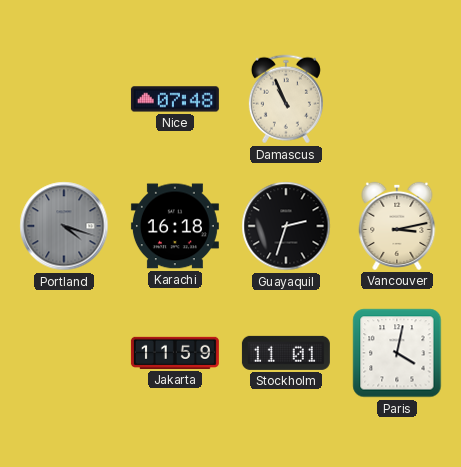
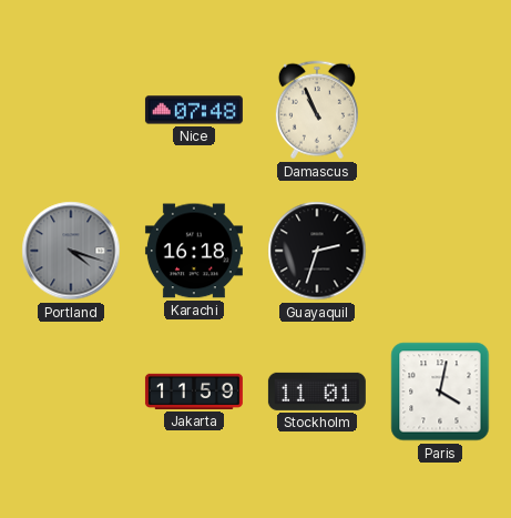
Vancouver: 3:13 -> none
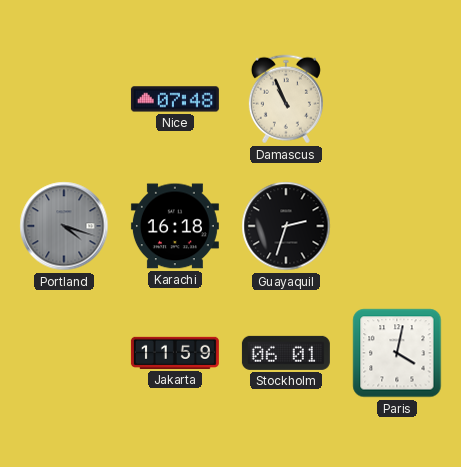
Stockholm: 11:01 -> 06:01
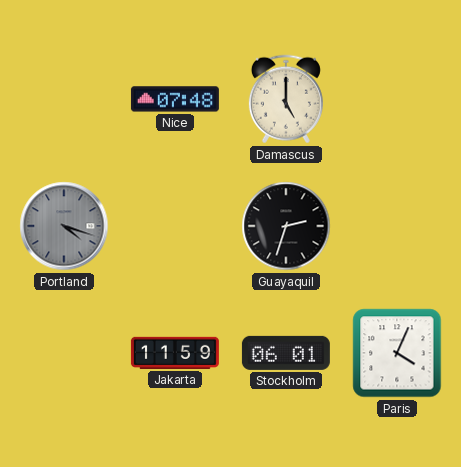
Damascus: 10:56 -> 5:00
Karachi: 16:18 -> none
Paris: 4:02 -> 4:04
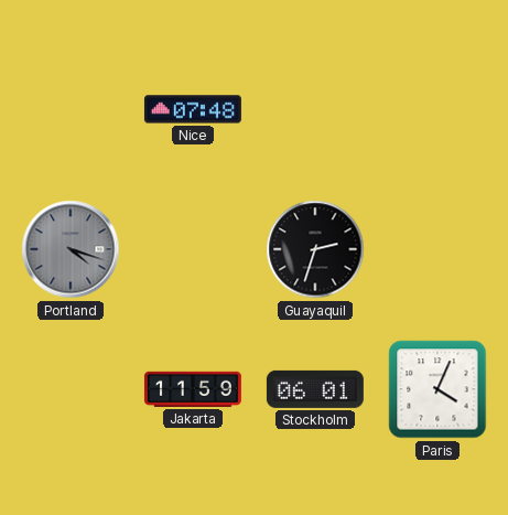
Damascus: 5:00 -> none
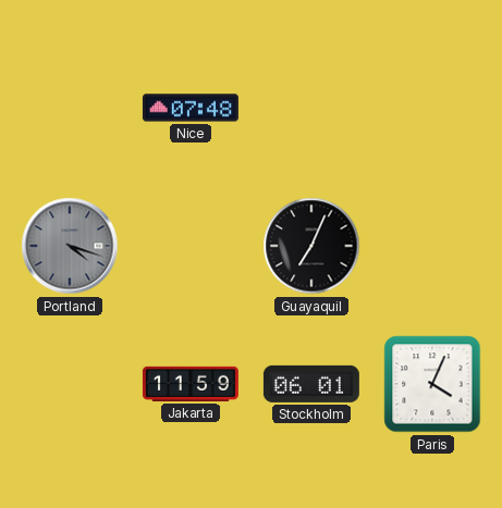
Guayaquil: 2:33 -> 7:04
